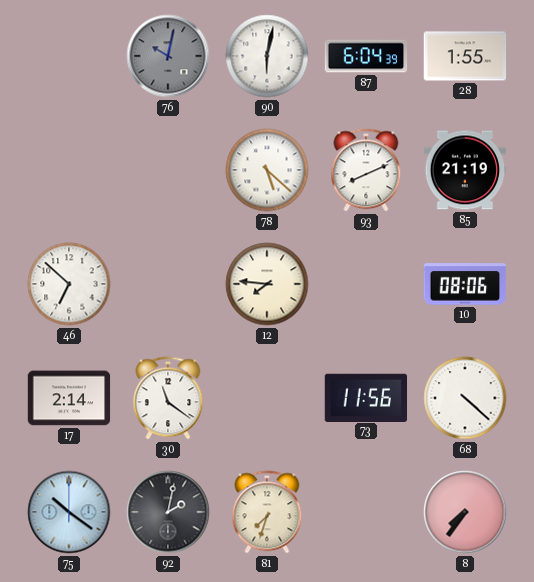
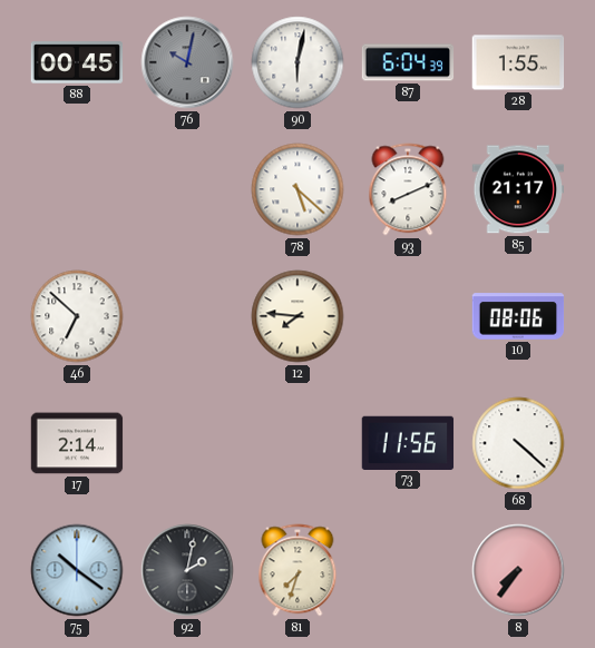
88: none -> 00:45
85: 21:19 -> 21:17
30: 11:21 -> none
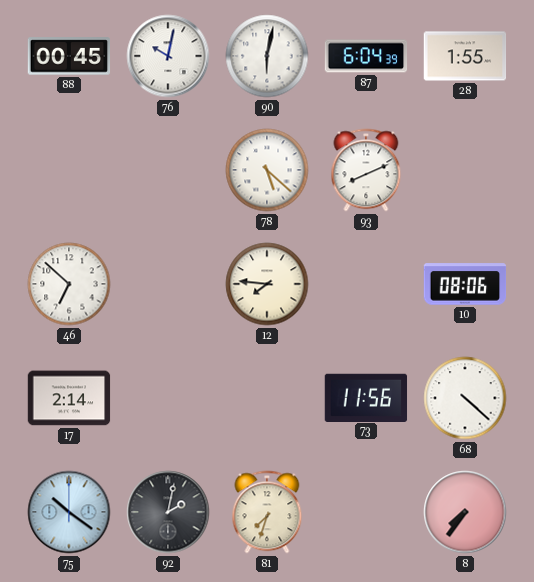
76 dial: grey -> white
85: 21:17 -> none
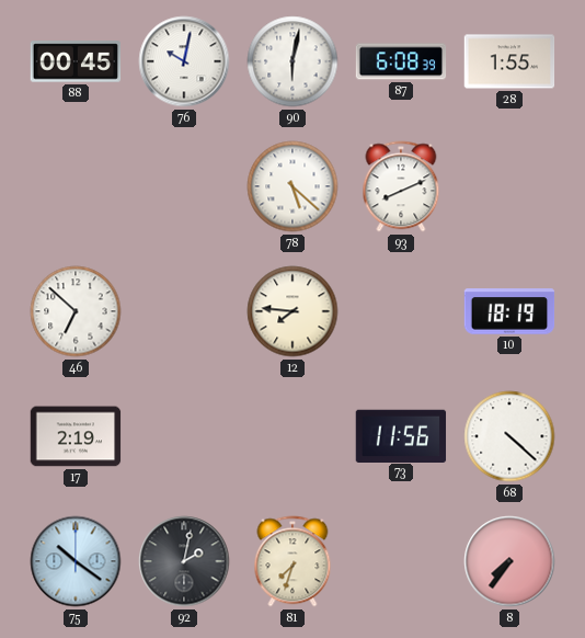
87: 6:04 -> 6:08
10: 08:06 -> 18:19
17: 2:14 -> 2:19
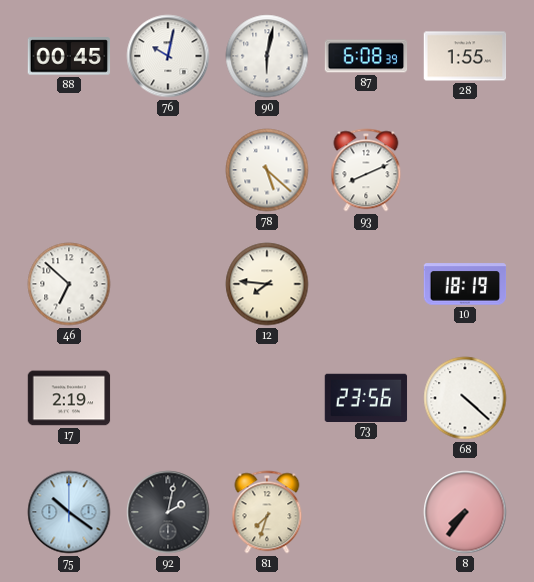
73: 11:56 -> 23:56
